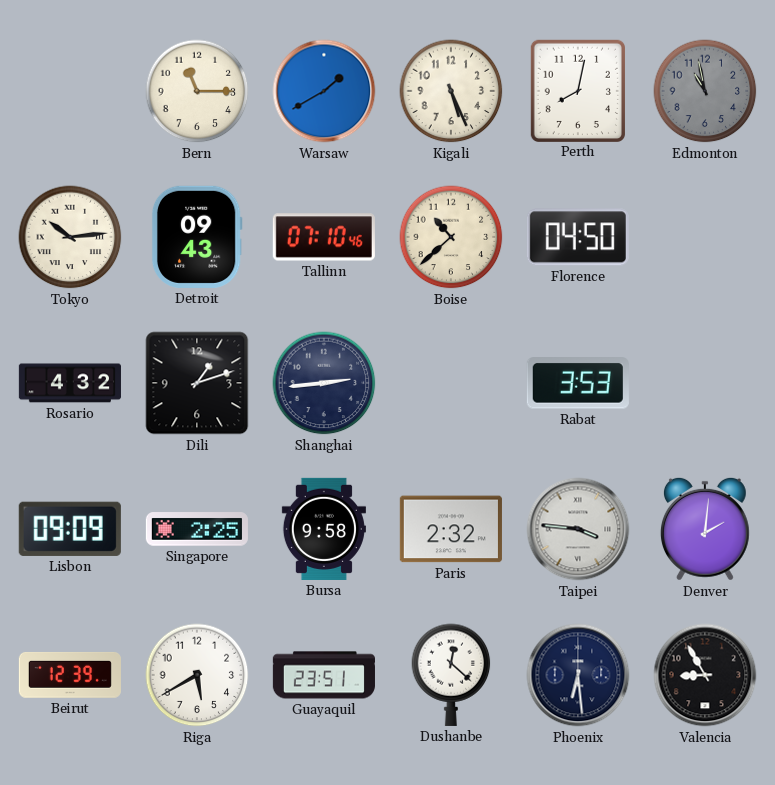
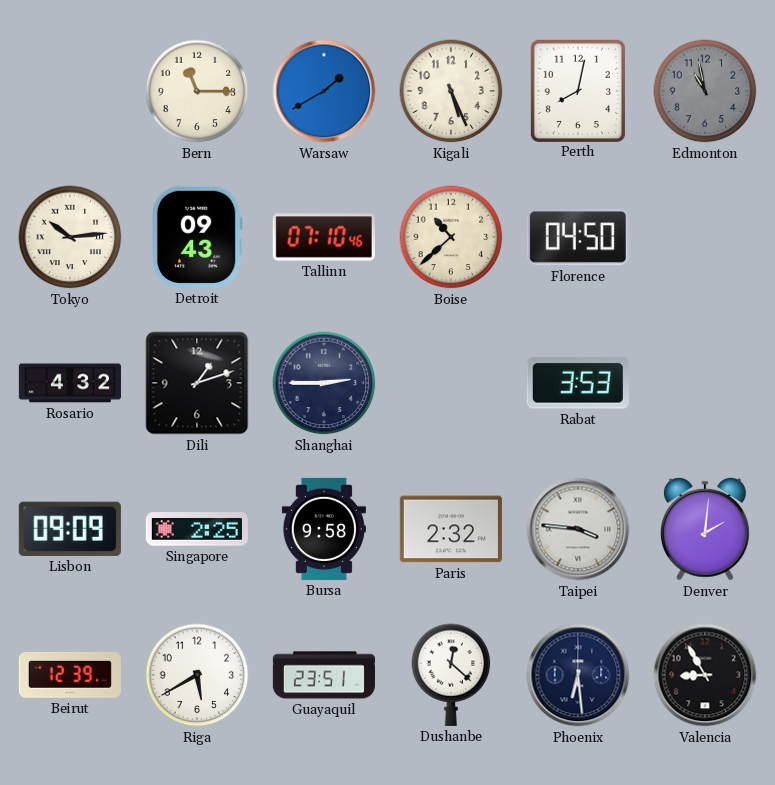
Shanghai: 2:44 -> 2:45
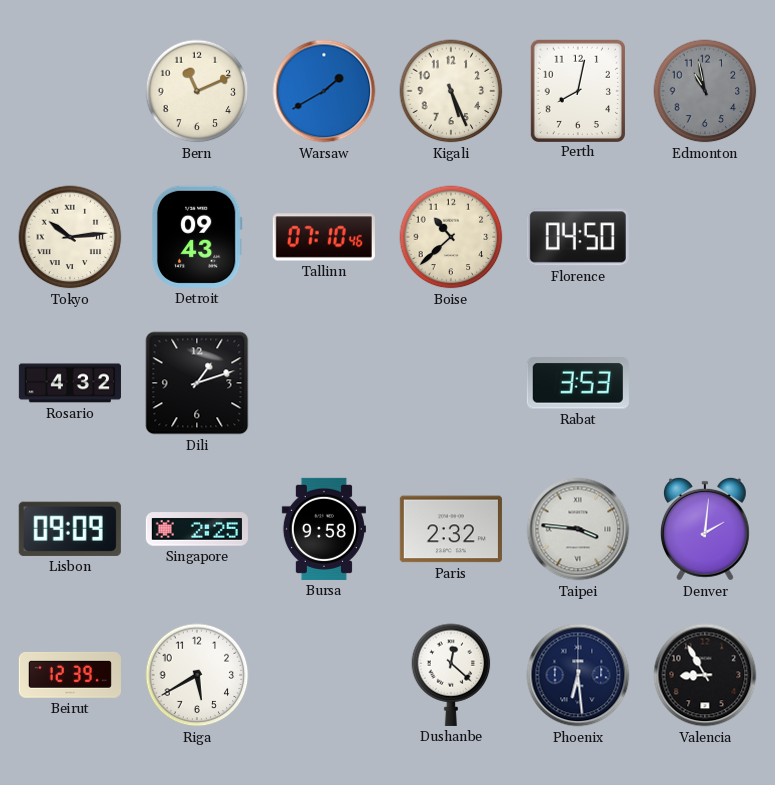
Bern: 11:15 -> 11:11
Shanghai: 2:45 -> none
Guayaquil: 23:51 -> none
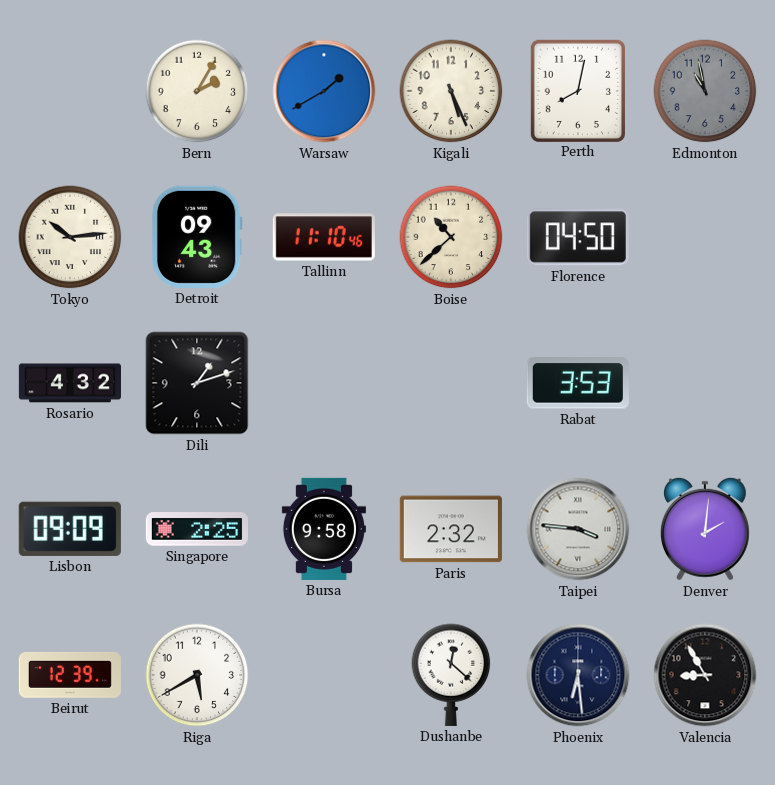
Bern: 11:11 -> 2:05
Tallinn: 07:10 -> 11:10
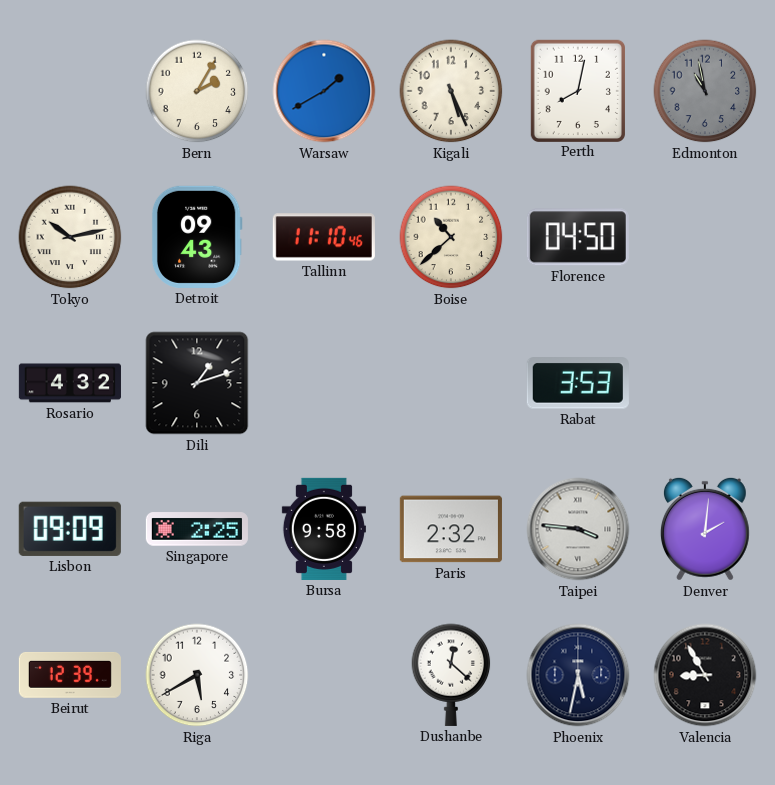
Tokyo: 10:14 -> 10:13
Phoenix: 6:29 -> 5:32
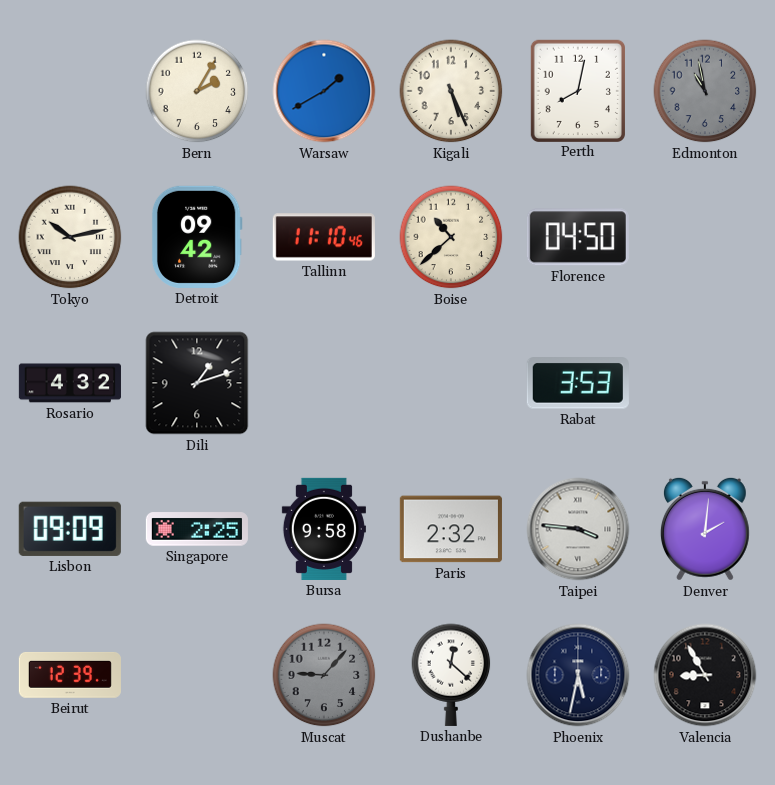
Detroit: 09:43 -> 09:42
Riga: 5:40 -> none
Muscat: none -> 9:07
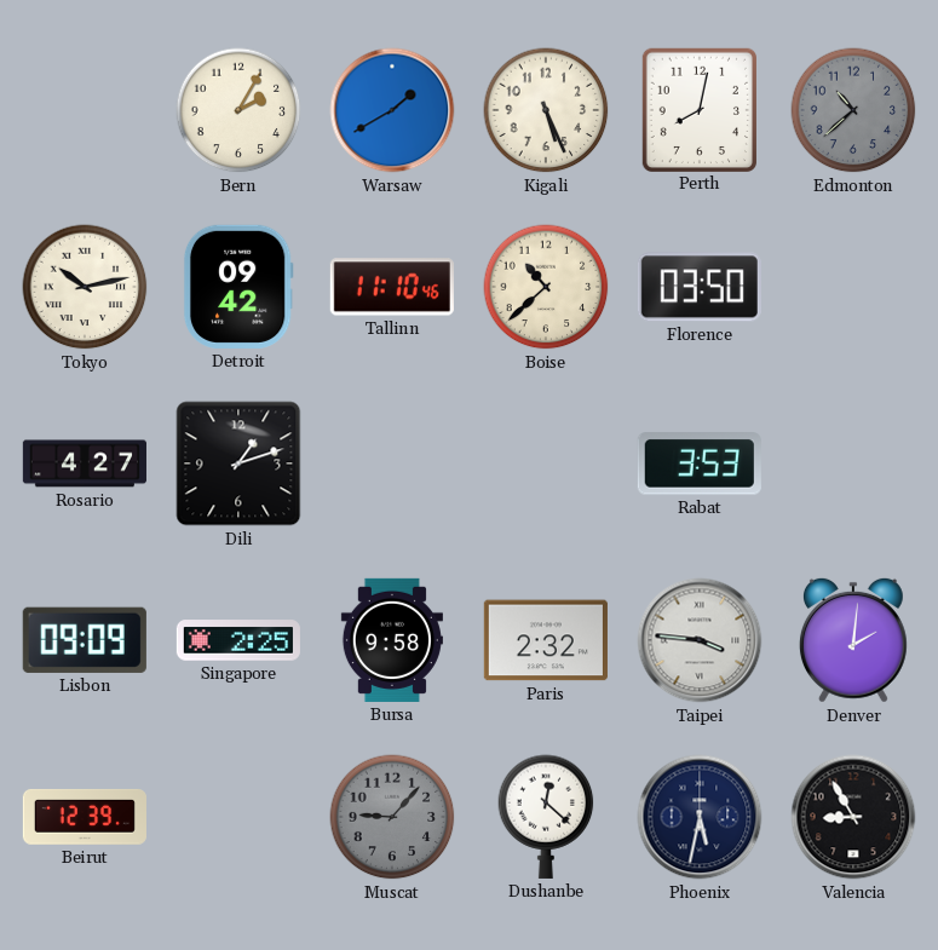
Edmonton: 10:58 -> 10:38
Florence: 04:50 -> 03:50
Rosario: 4:32 -> 4:27
